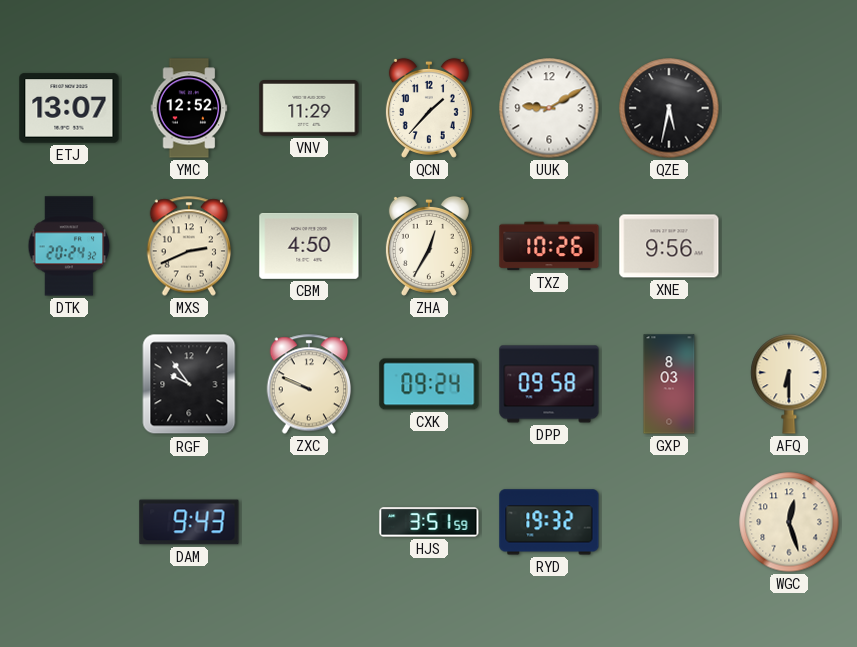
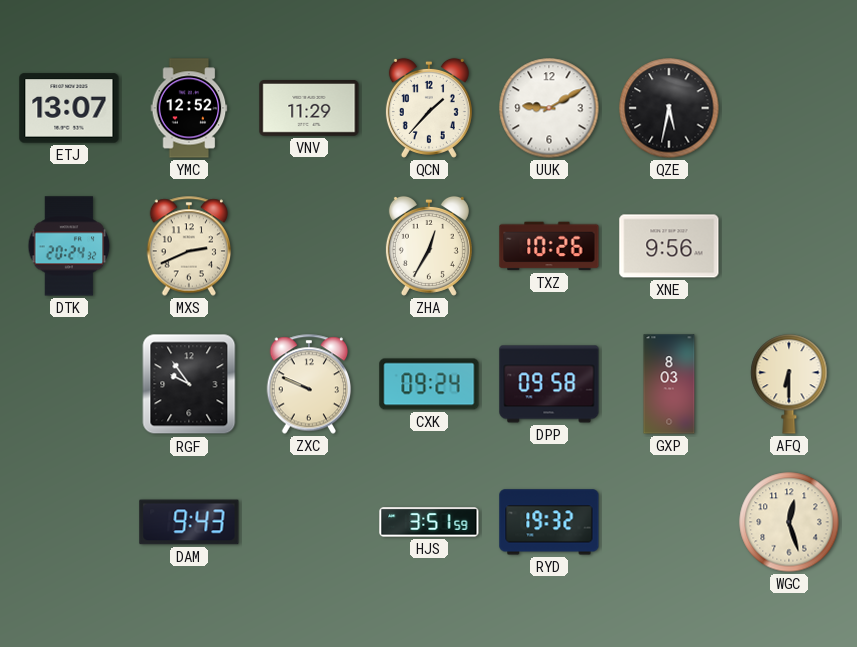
CBM: 4:50 -> none
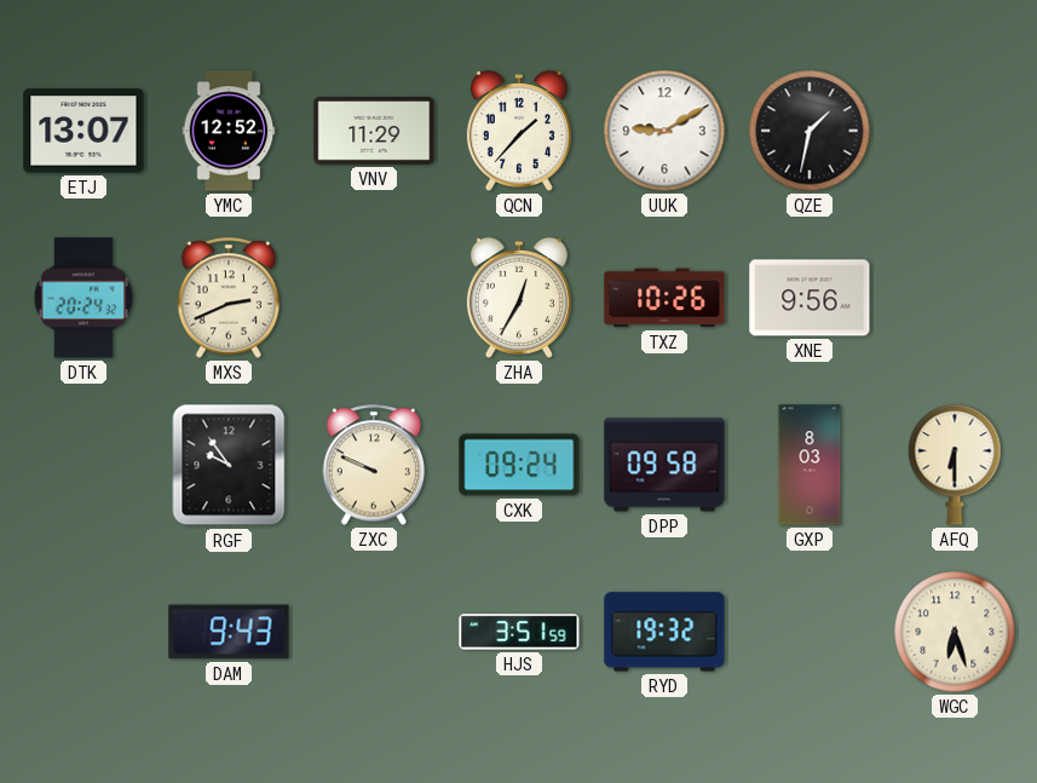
QZE: 5:32 -> 1:32
WGC: 12:27 -> 6:27
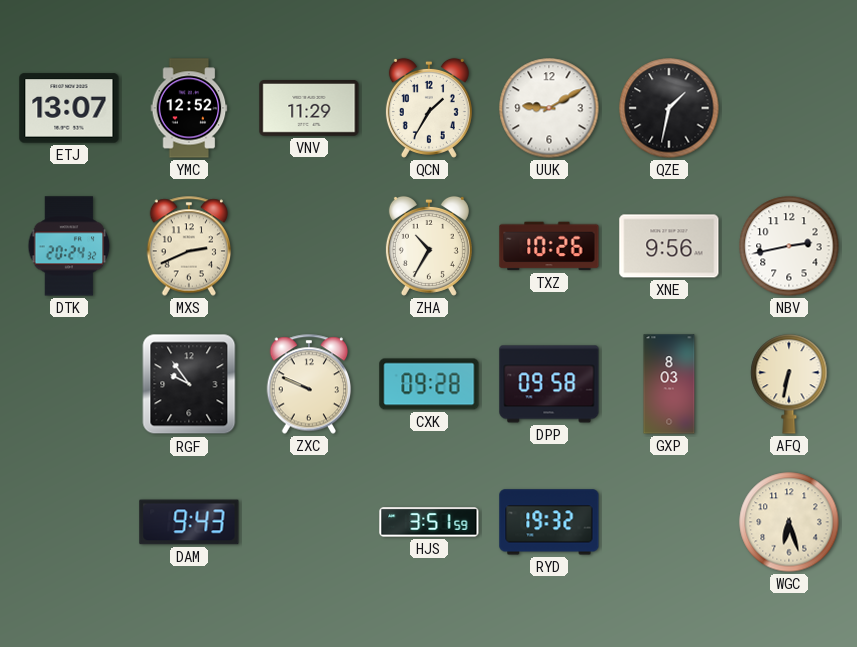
QCN: 1:37 -> 1:35
ZHA: 12:35 -> 10:35
NBV: none -> 2:43
CXK: 09:24 -> 09:28
AFQ: 6:30 -> 6:32
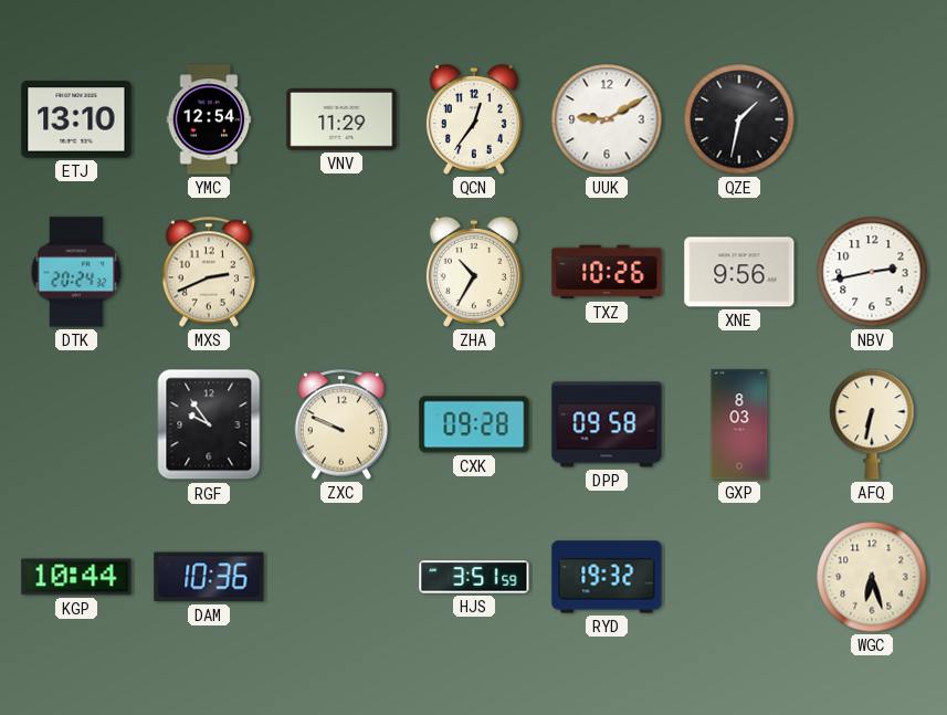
ETJ: 13:07 -> 13:10
YMC: 12:52 -> 12:54
QCN: 1:35 -> 12:36
KGP: none -> 10:44
DAM: 9:43 -> 10:36
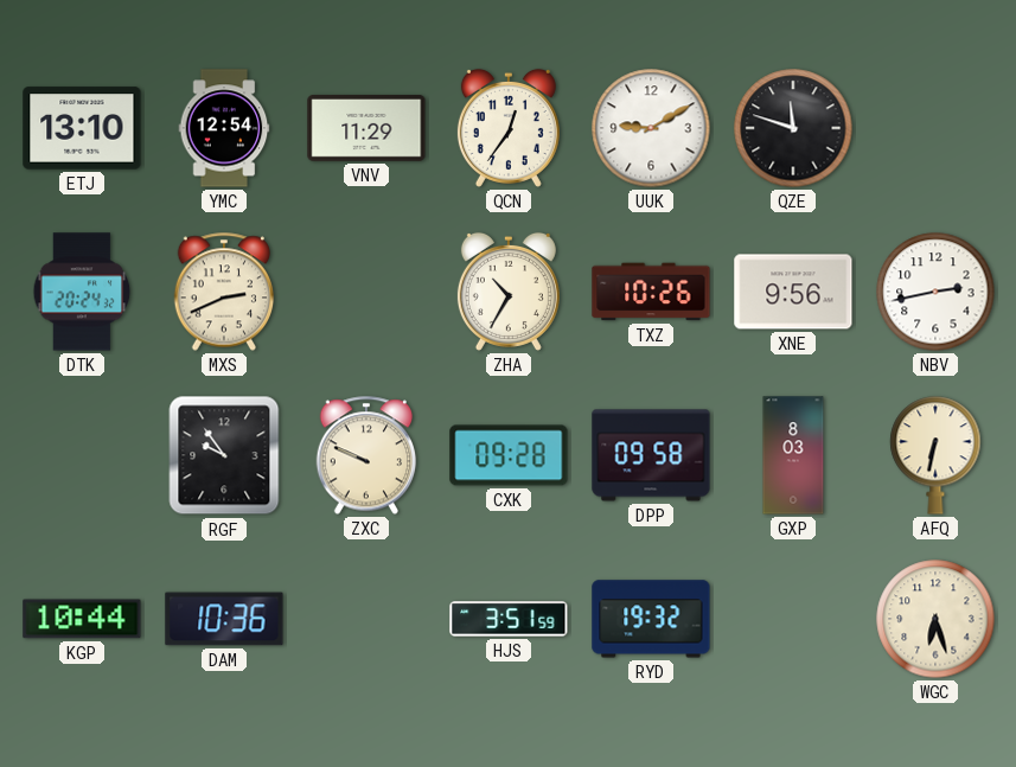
QZE: 1:32 -> 11:48
